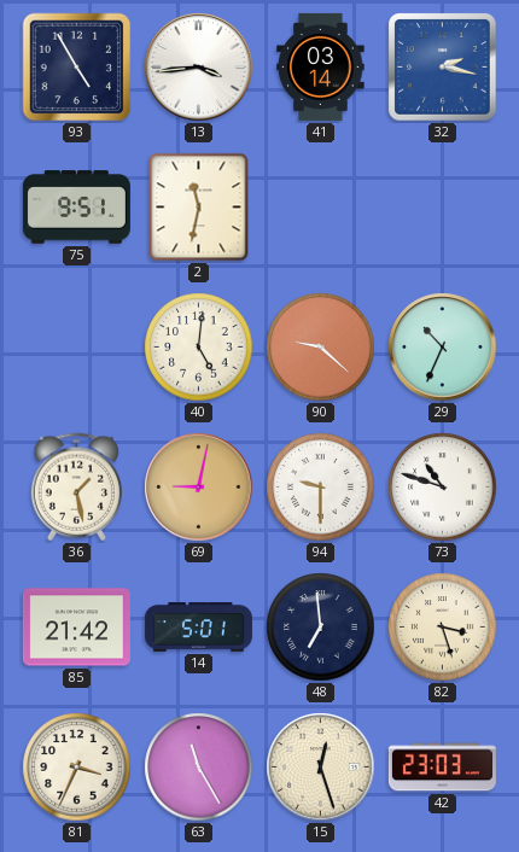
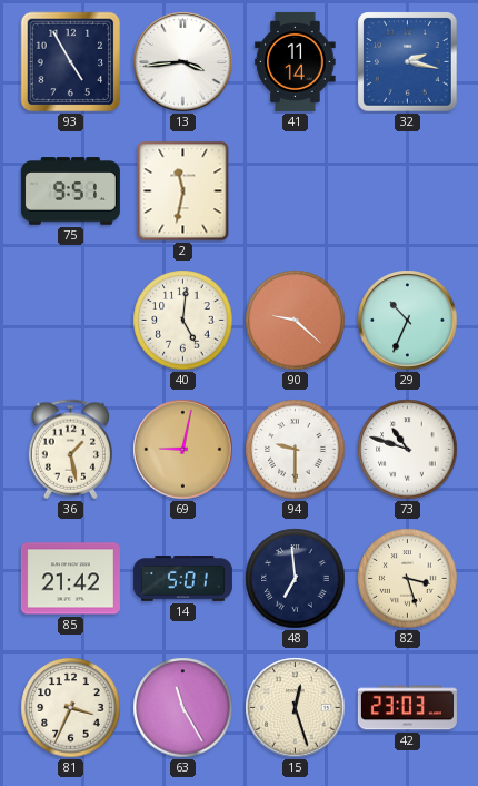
41: 03:14 -> 11:14
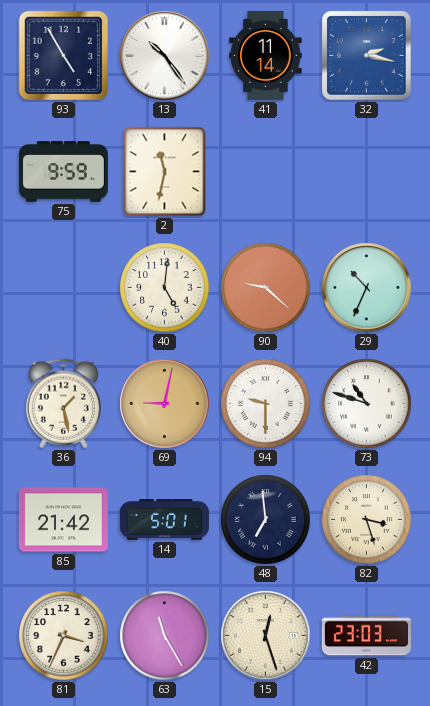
13: 3:44 -> 10:24
75: 9:51 -> 9:59
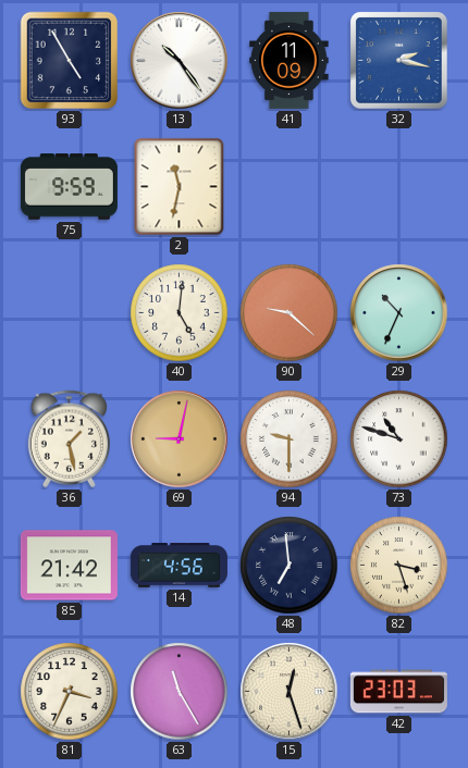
41: 11:14 -> 11:09
14: 5:01 -> 4:56
